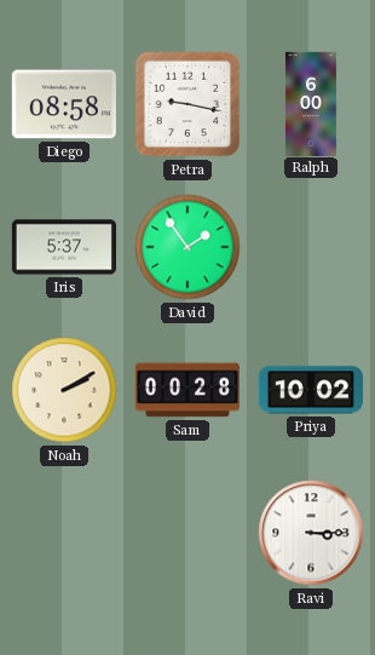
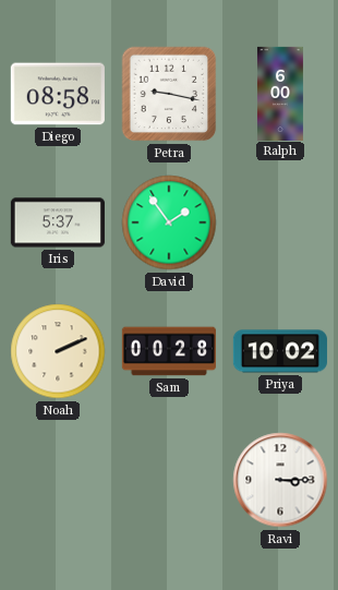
Noah: 2:10 -> 2:11
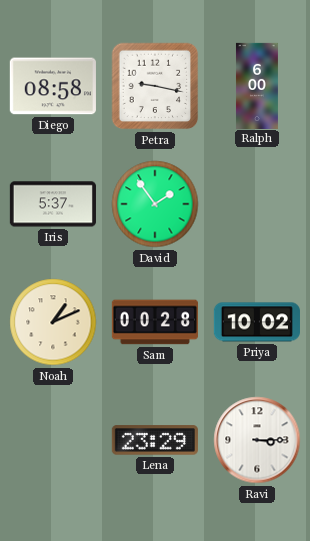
Noah: 2:11 -> 1:11
Lena: none -> 23:29
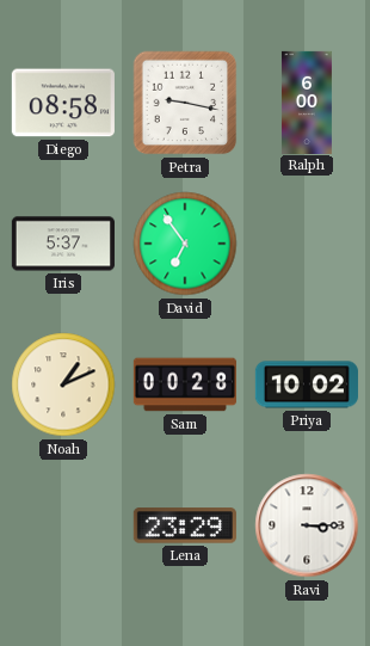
David: 1:54 -> 6:54
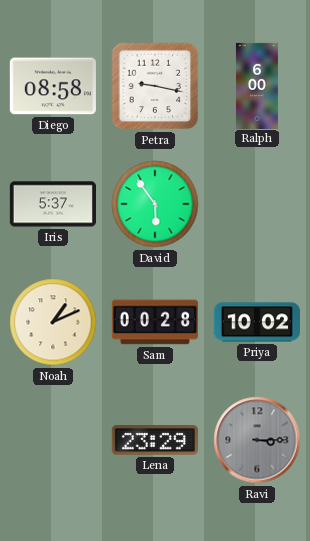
David: 6:54 -> 5:54
Ravi dial: white -> grey
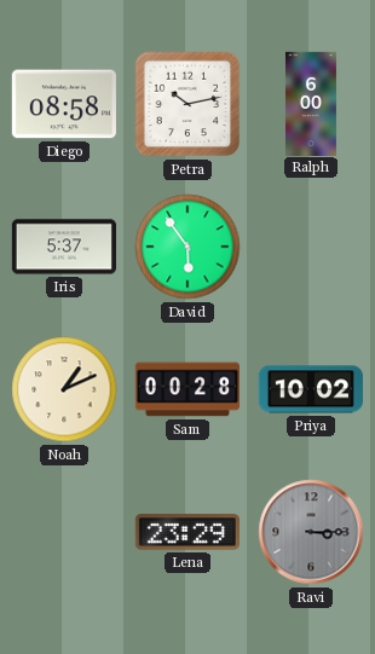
Petra: 9:17 -> 10:13
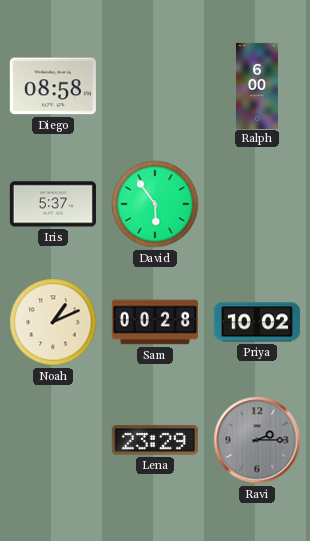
Petra: 10:13 -> none
Ravi: 3:15 -> 2:15
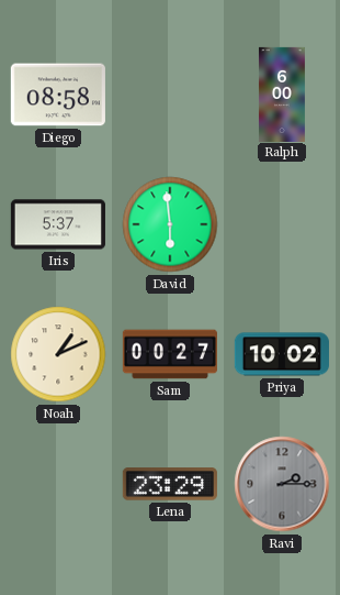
David: 5:54 -> 5:59
Sam: 00:28 -> 00:27
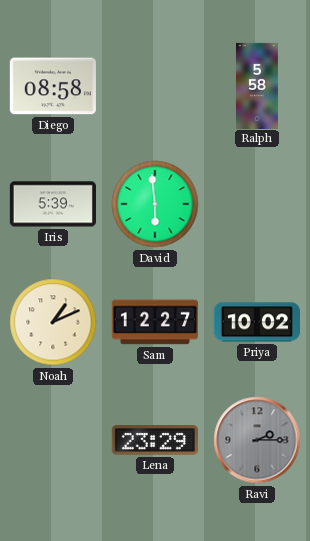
Ralph: 6:00 -> 5:58
Iris: 5:37 -> 5:39
Sam: 00:27 -> 12:27
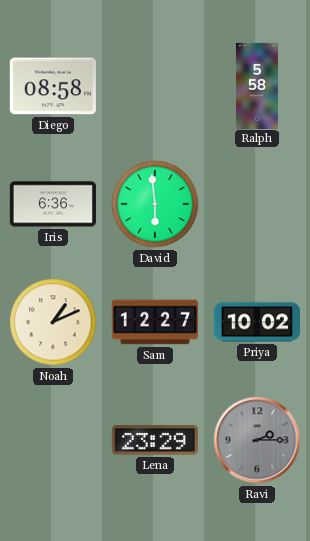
Iris: 5:39 -> 6:36
